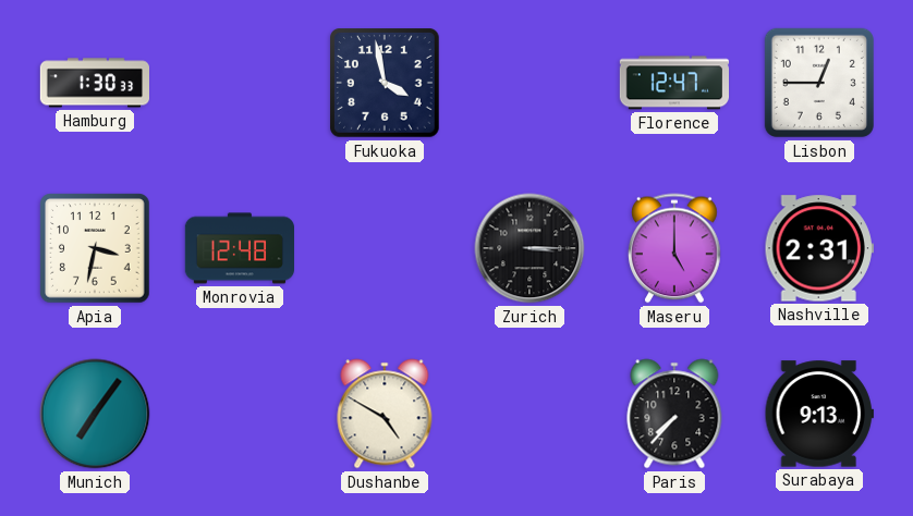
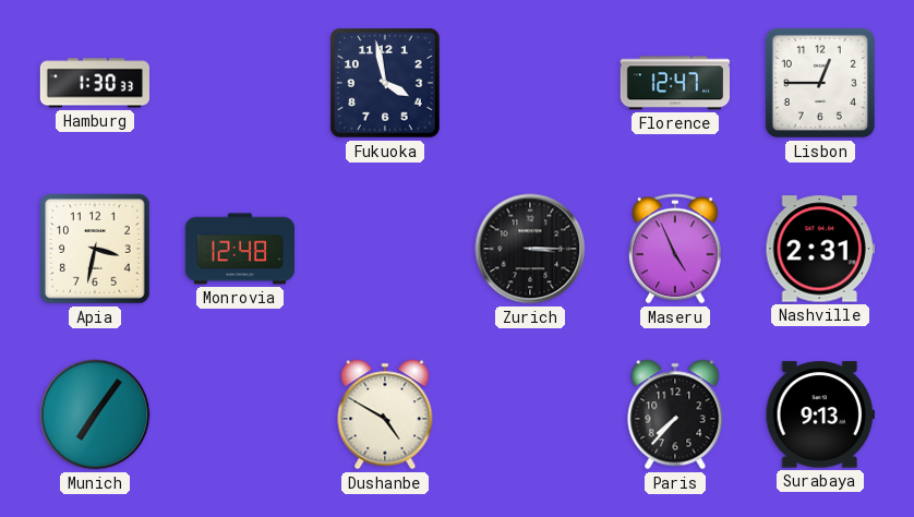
Maseru: 5:00 -> 4:56
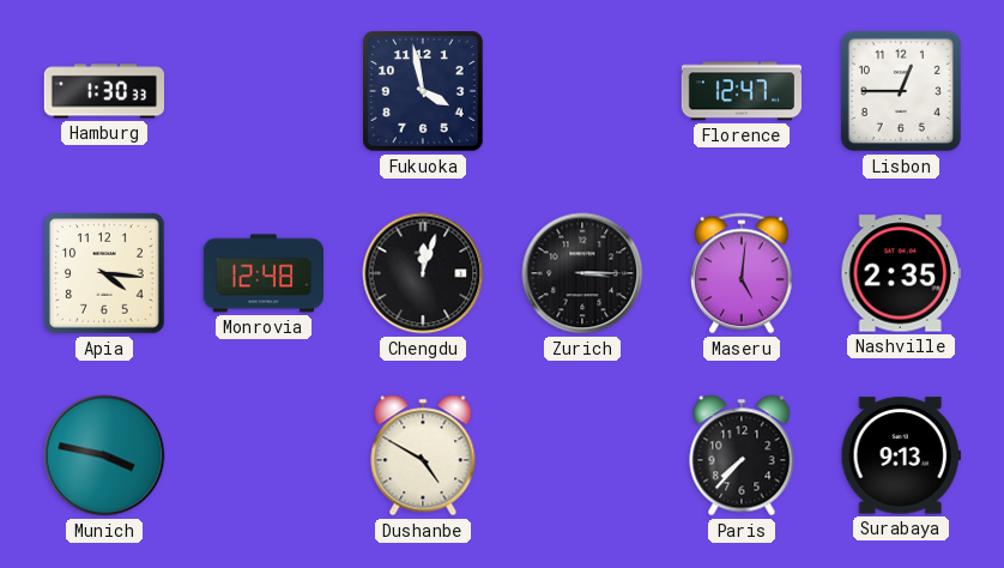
Apia: 3:32 -> 4:16
Chengdu: none -> 12:03
Maseru: 4:56 -> 5:01
Nashville: 2:31 -> 2:35
Munich: 7:06 -> 3:47
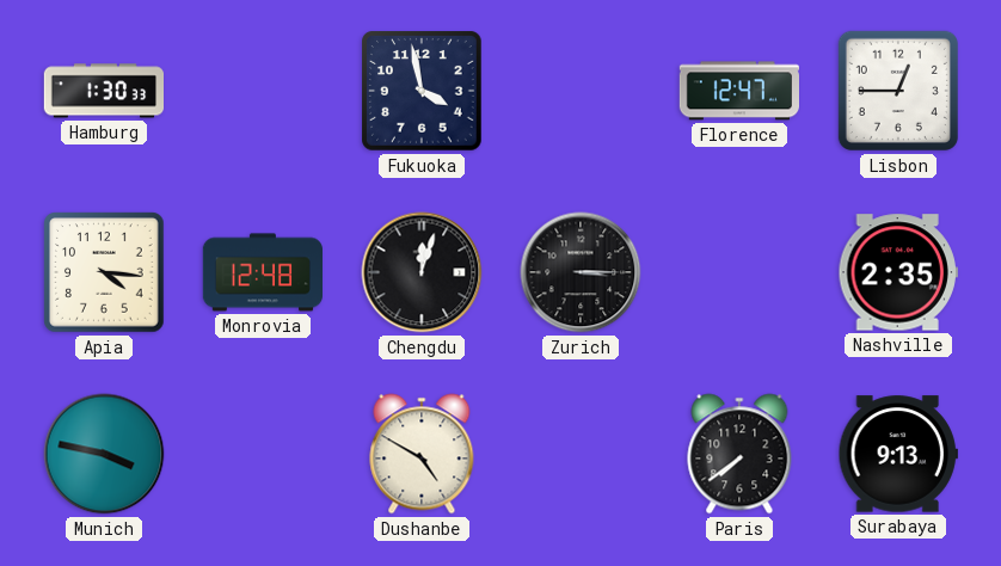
Maseru: 5:01 -> none
Paris: 7:37 -> 7:39
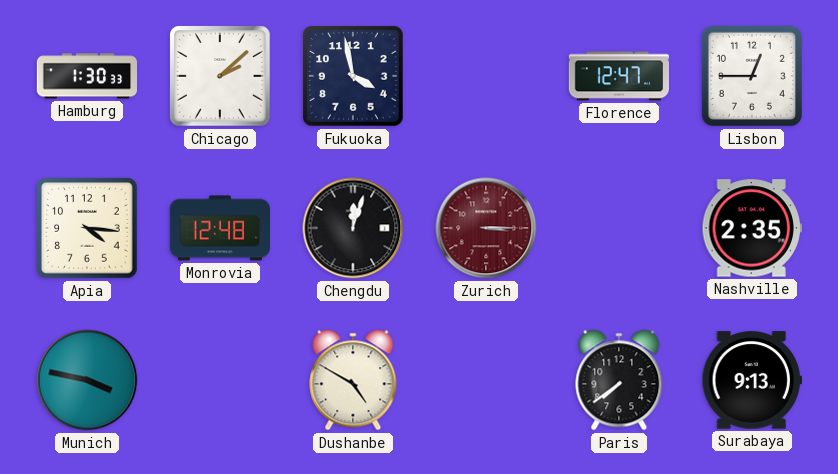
Chicago: none -> 2:08
Zurich dial: black -> burgundy
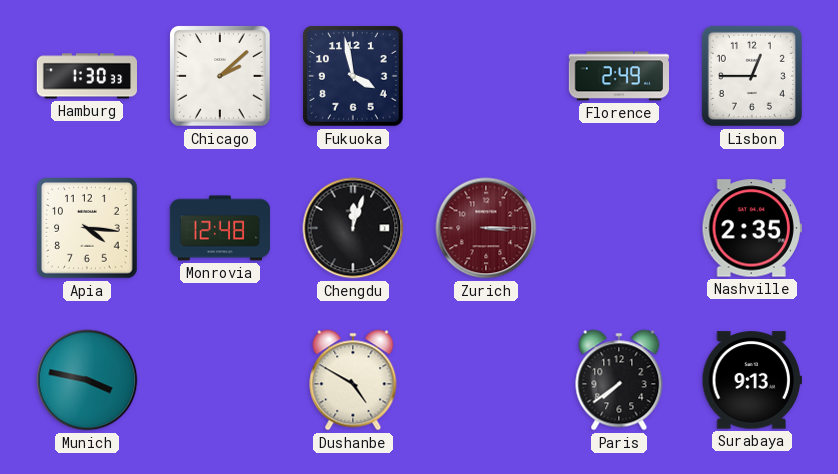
Florence: 12:47 -> 2:49
